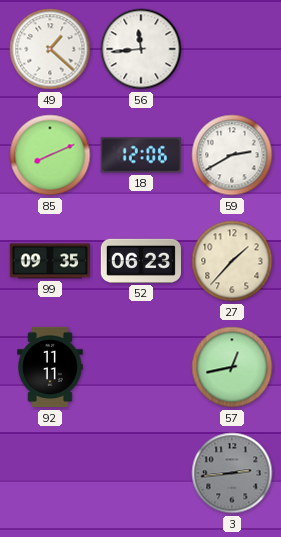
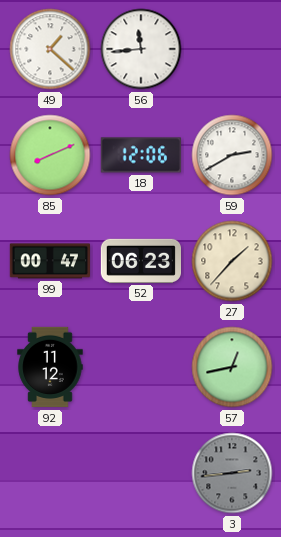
99: 09:35 -> 00:47
92: 11:11 -> 11:12
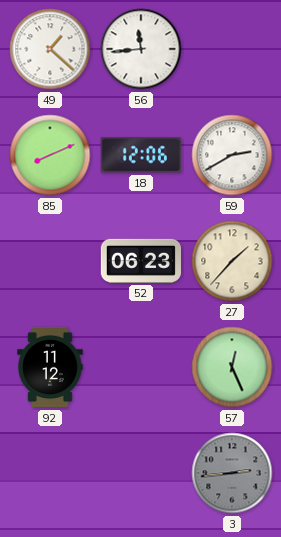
99: 00:47 -> none
57: 12:43 -> 12:26
